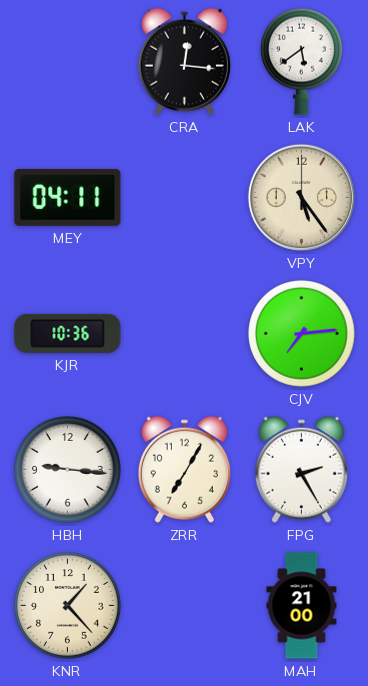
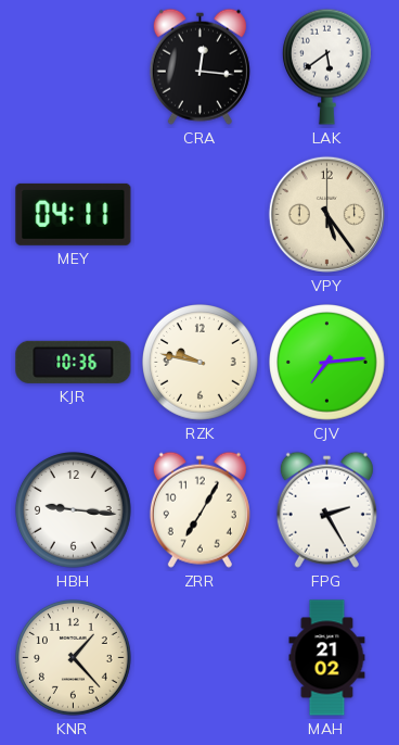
RZK: none -> 9:47
MAH: 21:00 -> 21:02
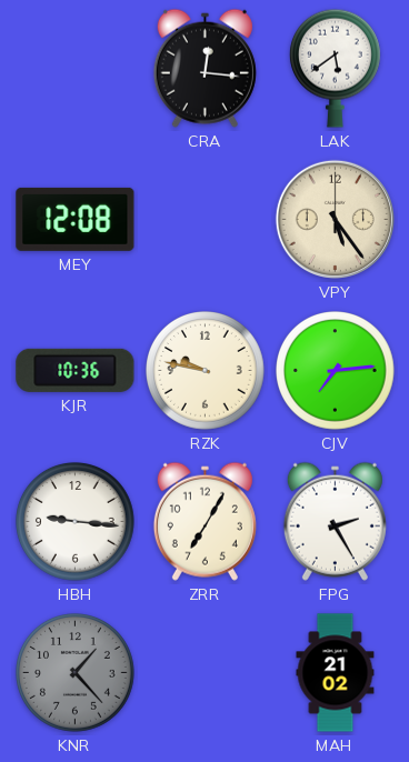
MEY: 04:11 -> 12:08
KNR dial: cream -> grey
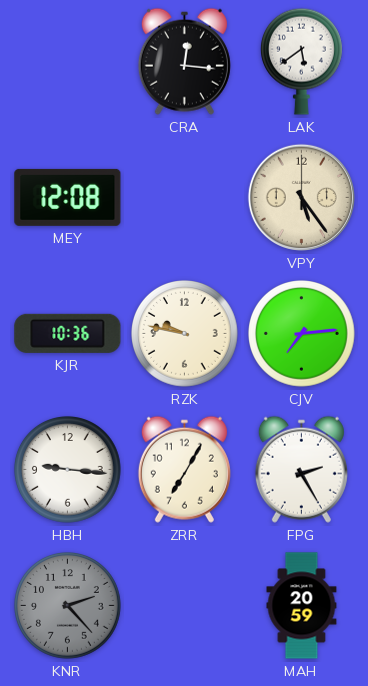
KNR: 1:23 -> 2:23
MAH: 21:02 -> 20:59
